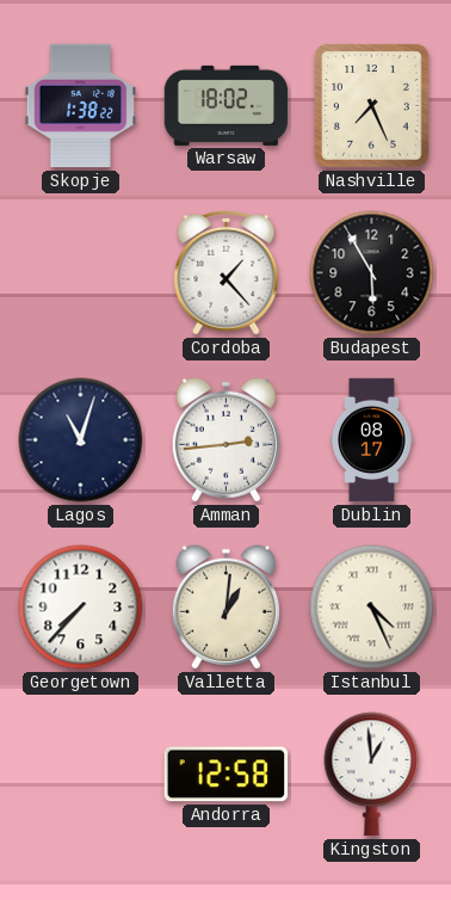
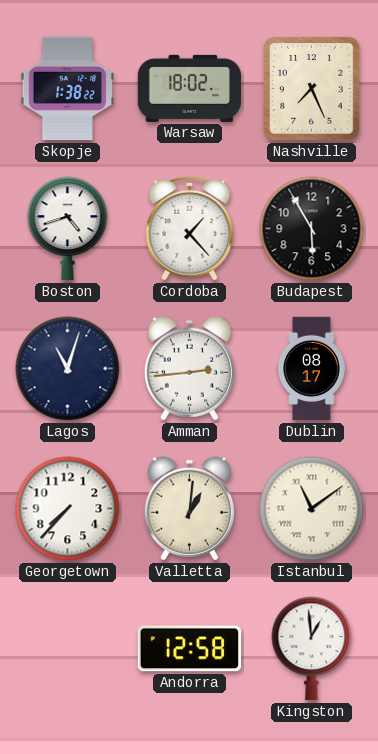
Boston: none -> 4:42
Istanbul: 4:26 -> 11:09
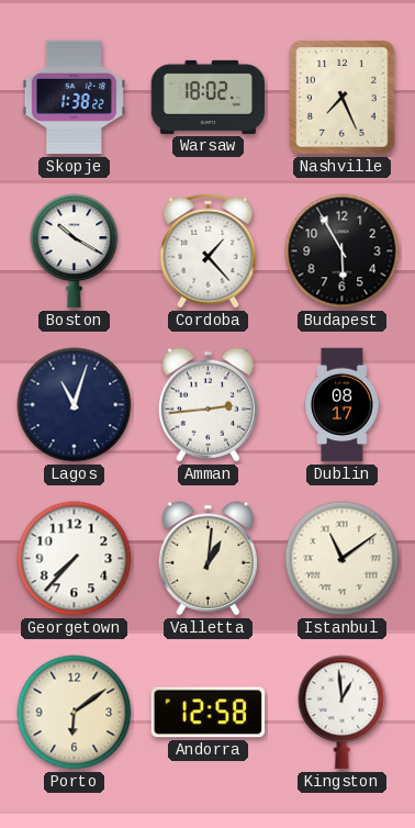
Boston: 4:42 -> 10:20
Porto: none -> 6:09
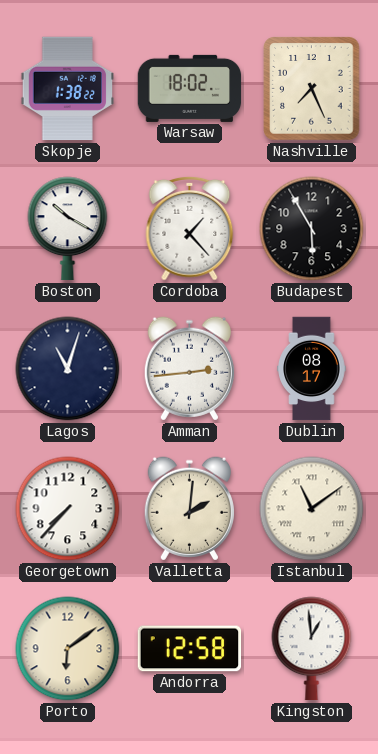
Valletta: 1:01 -> 2:01
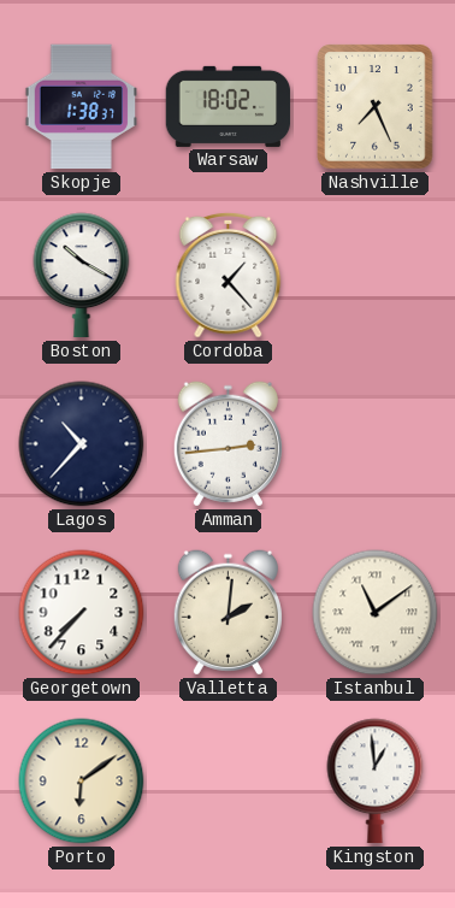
Skopje: 1:38:22 -> 1:38:37
Budapest: 5:55 -> none
Lagos: 11:03 -> 10:37
Dublin: 08:17 -> none
Andorra: 12:58 -> none
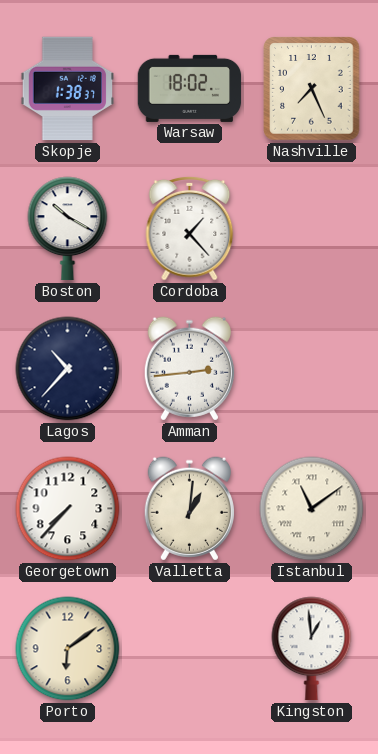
Valletta: 2:01 -> 1:01
